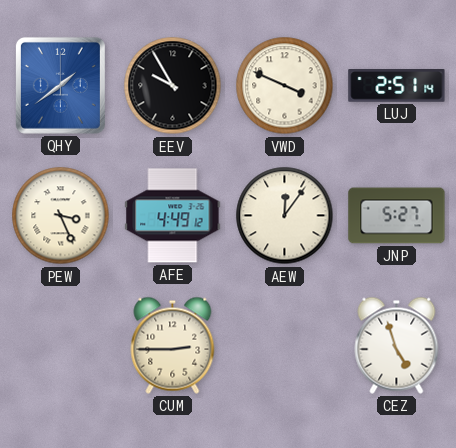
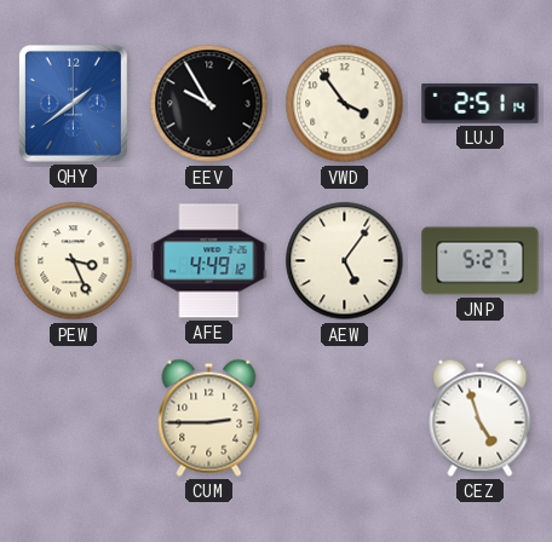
VWD: 3:49 -> 3:54
AEW: 12:06 -> 5:06
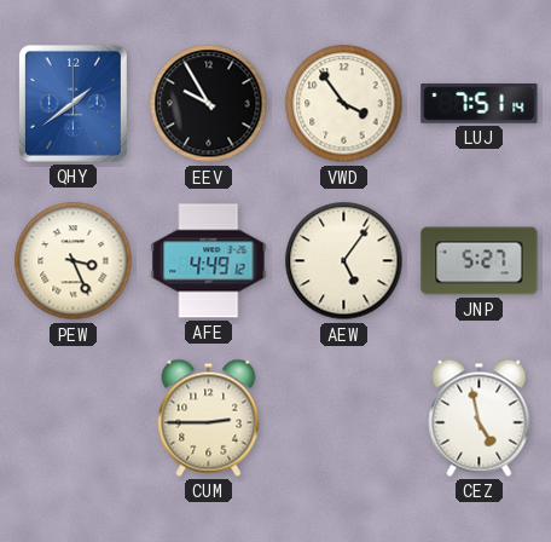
LUJ: 2:51 -> 7:51
CEZ: 4:57 -> 4:58
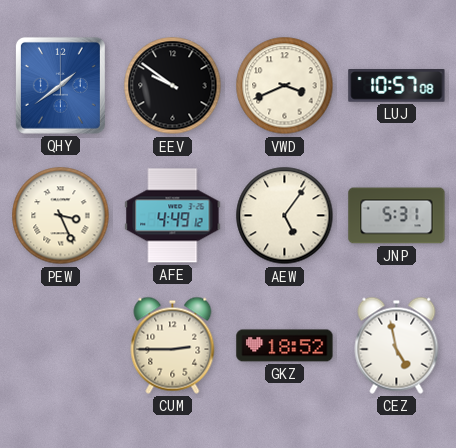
EEV: 9:55 -> 9:51
VWD: 3:54 -> 3:41
LUJ: 7:51 -> 10:57
JNP: 5:27 -> 5:31
GKZ: none -> 18:52
